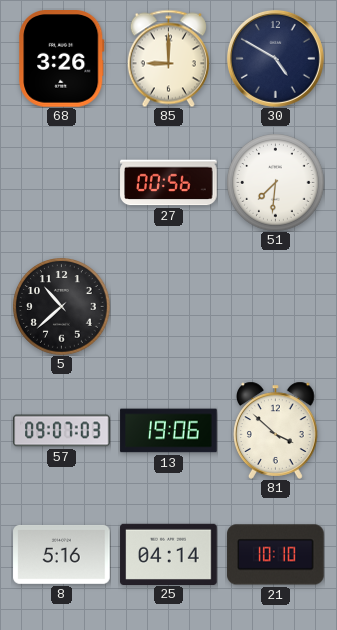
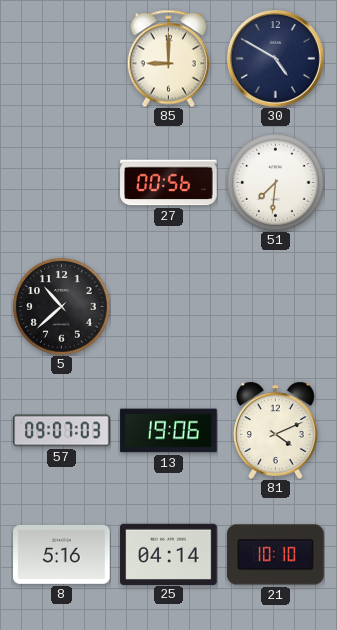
68: 3:26 -> none
81: 3:52 -> 4:11
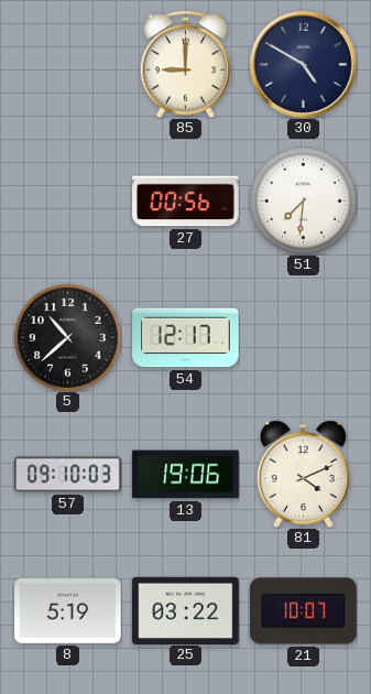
54: none -> 12:17
57: 09:07 -> 09:10
8: 5:16 -> 5:19
25: 04:14 -> 03:22
21: 10:10 -> 10:07
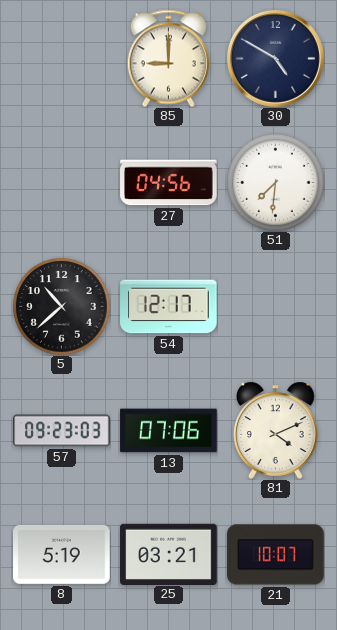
27: 00:56 -> 04:56
57: 09:10 -> 09:23
13: 19:06 -> 07:06
25: 03:22 -> 03:21
